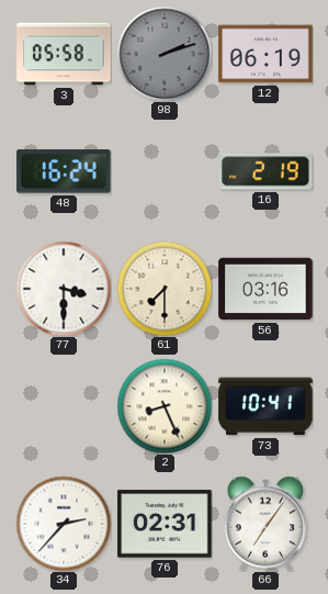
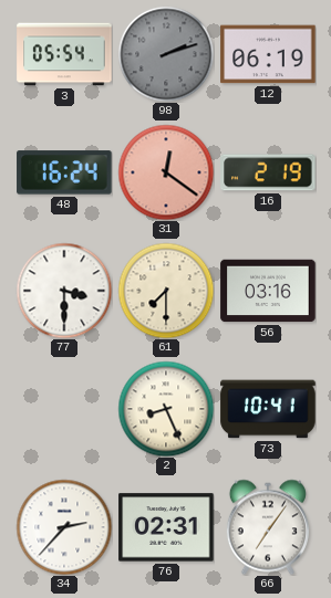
3: 05:58 -> 05:54
31: none -> 12:21
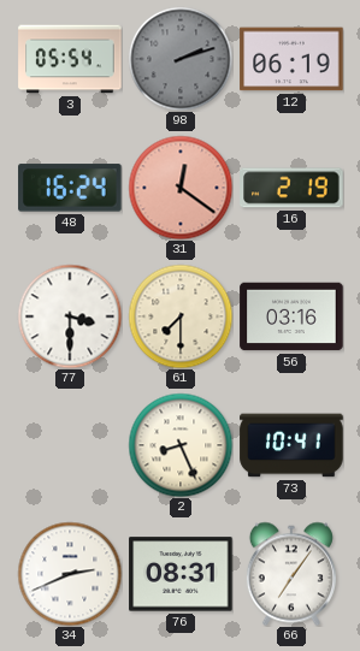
34: 2:37 -> 2:41
76: 02:31 -> 08:31
